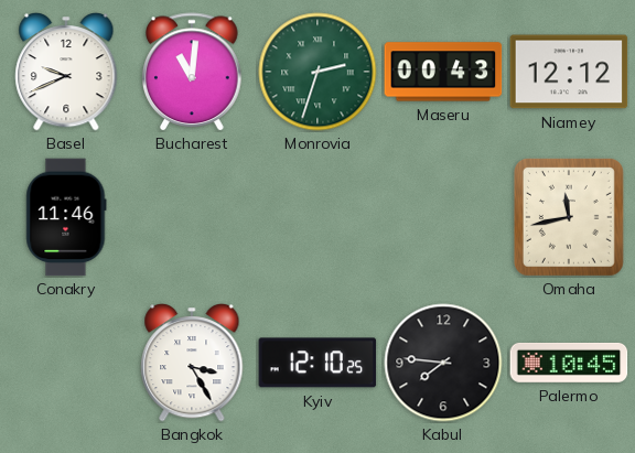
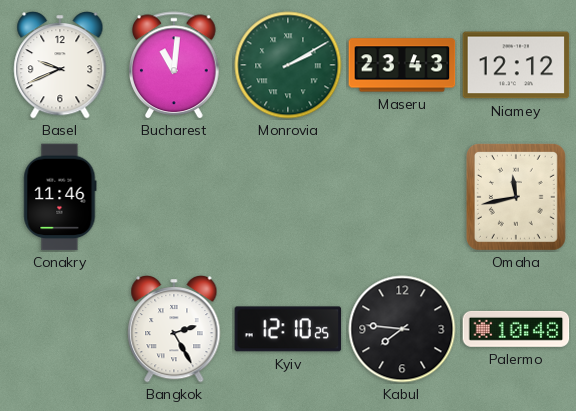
Monrovia: 2:33 -> 2:10
Maseru: 00:43 -> 23:43
Bangkok: 3:25 -> 2:25
Palermo: 10:45 -> 10:48
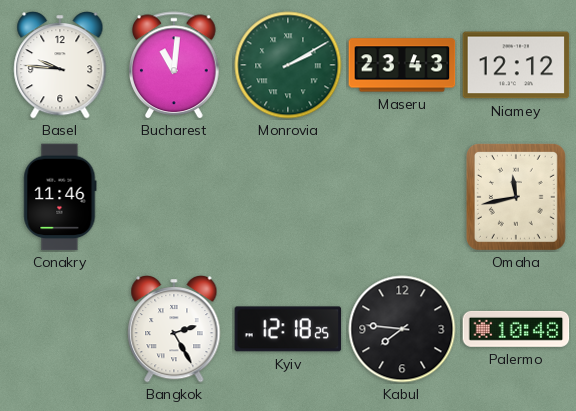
Basel: 9:41 -> 9:46
Kyiv: 12:10 -> 12:18
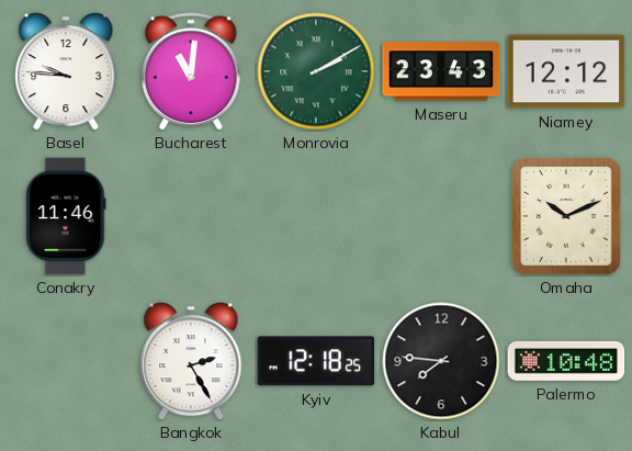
Omaha: 11:43 -> 10:11
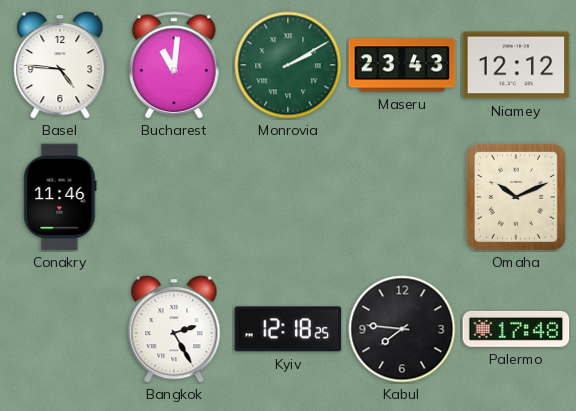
Basel: 9:46 -> 4:46
Palermo: 10:48 -> 17:48
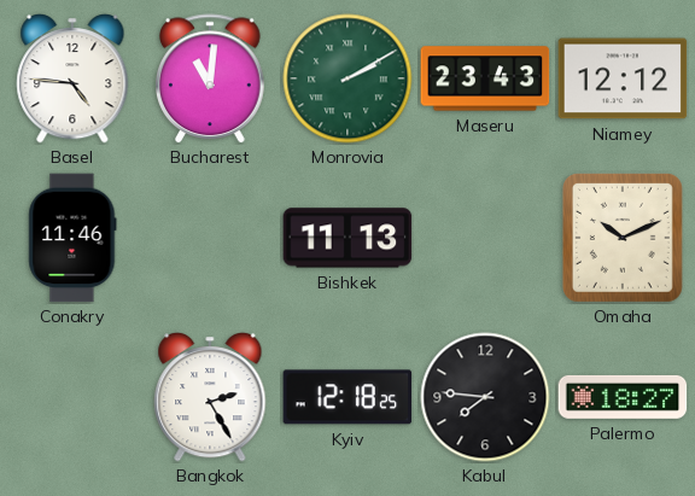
Bishkek: none -> 11:13
Palermo: 17:48 -> 18:27
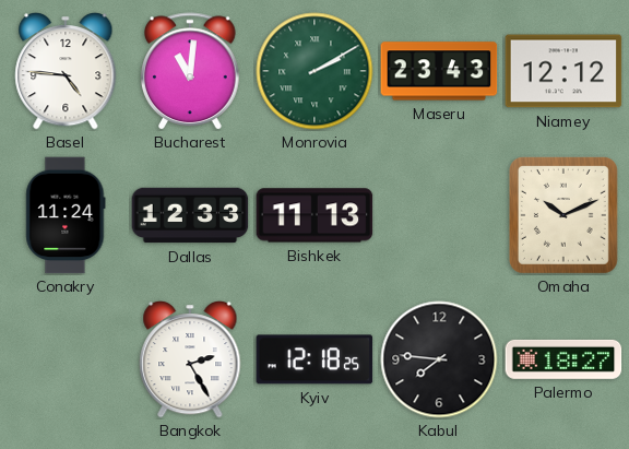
Conakry: 11:46 -> 11:24
Dallas: none -> 12:33
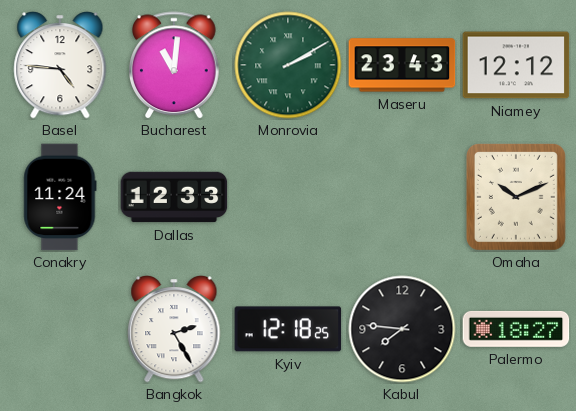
Bishkek: 11:13 -> none
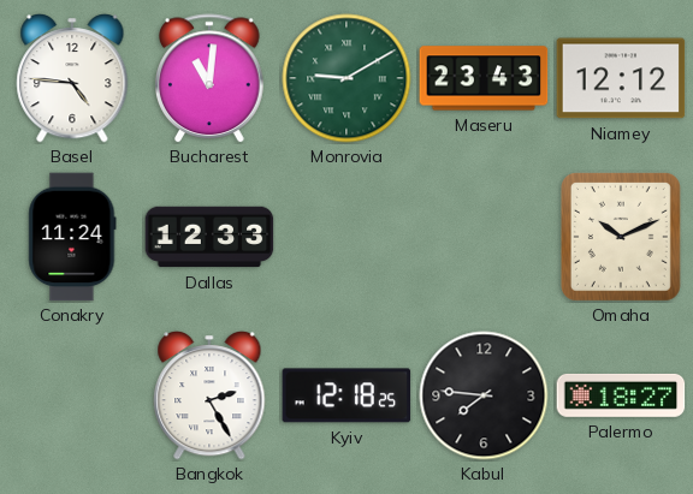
Monrovia: 2:10 -> 9:10
